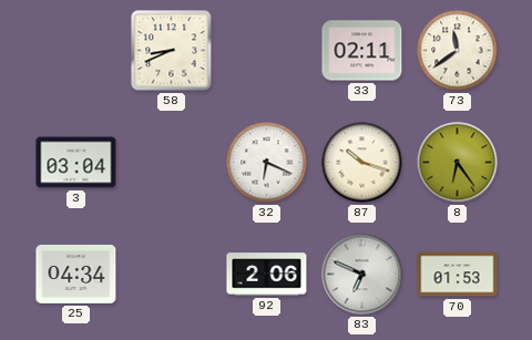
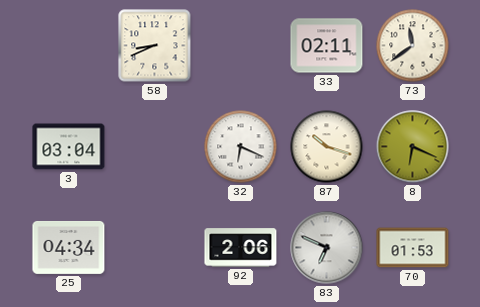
8: 6:24 -> 6:19
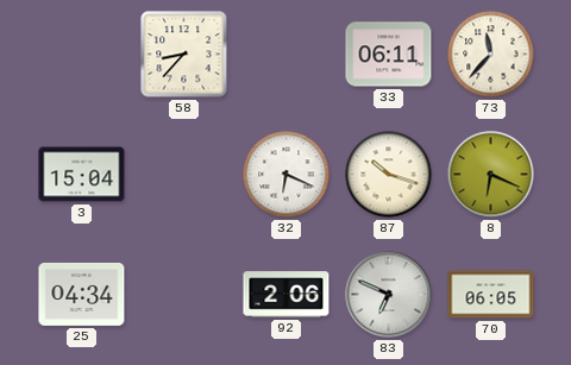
58: 8:41 -> 8:37
33: 02:11 -> 06:11
73: 11:39 -> 11:37
3: 03:04 -> 15:04
70: 01:53 -> 06:05
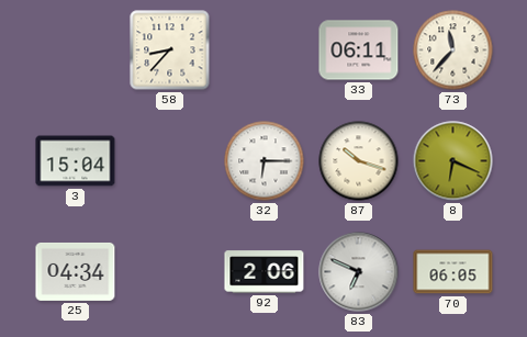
32: 6:19 -> 6:15
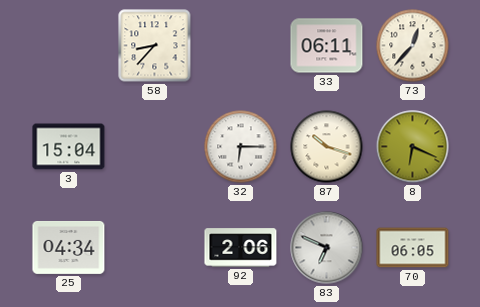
73: 11:37 -> 12:37
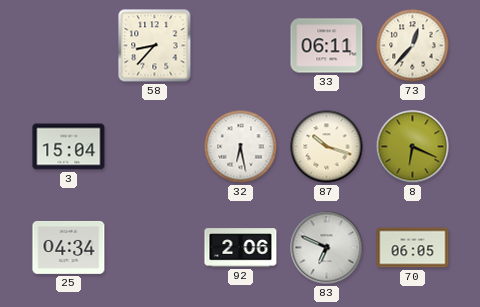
32: 6:15 -> 6:28
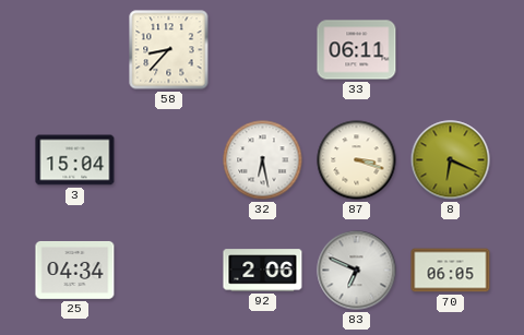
73: 12:37 -> none
87: 10:18 -> 3:18
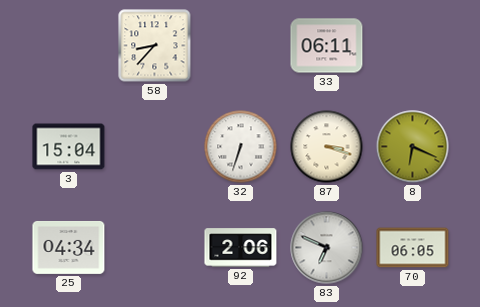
32: 6:28 -> 6:33
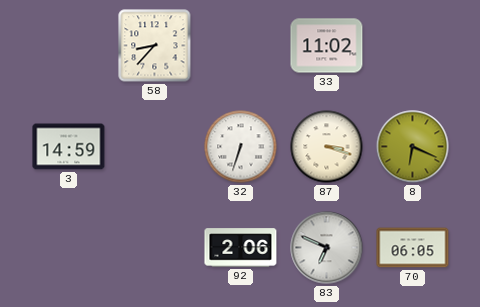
33: 06:11 -> 11:02
3: 15:04 -> 14:59
25: 04:34 -> none
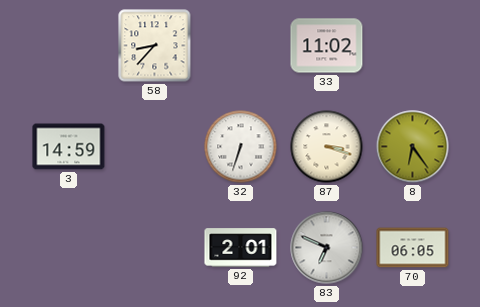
8: 6:19 -> 6:24
92: 2:06 -> 2:01
